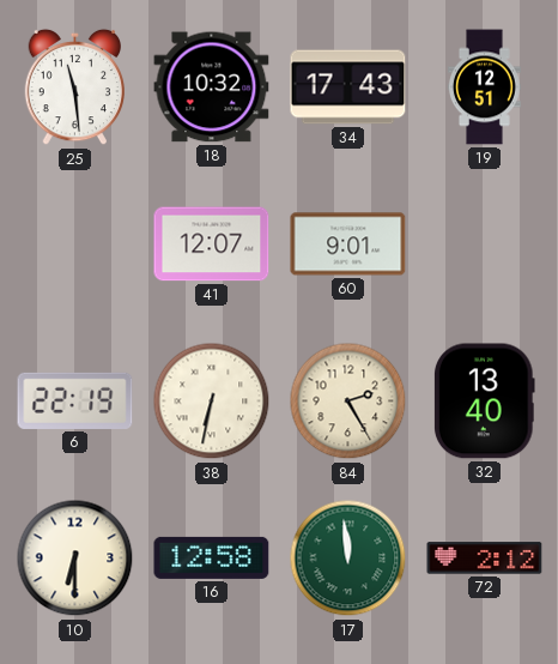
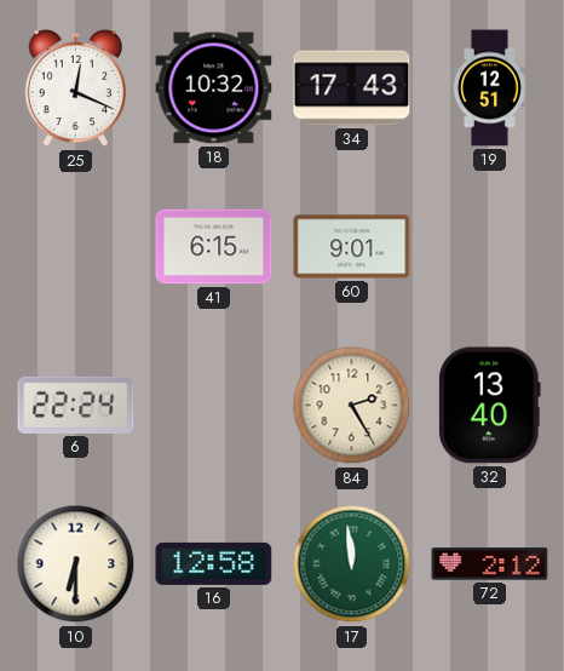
25: 11:29 -> 12:19
41: 12:07 -> 6:15
6: 22:19 -> 22:24
38: 6:32 -> none
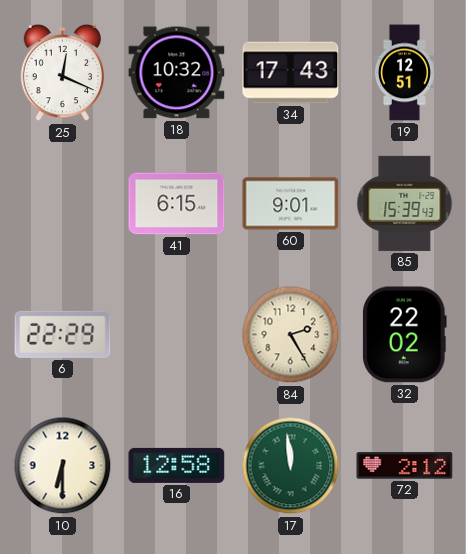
85: none -> 15:39
6: 22:24 -> 22:29
32: 13:40 -> 22:02
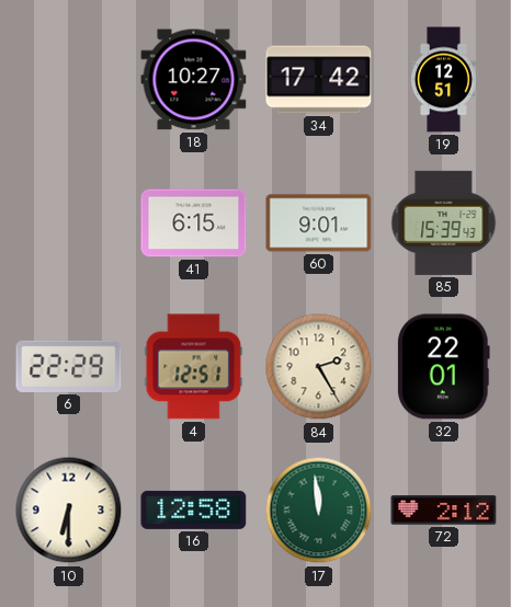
25: 12:19 -> none
18: 10:32 -> 10:27
34: 17:43 -> 17:42
4: none -> 12:51
32: 22:02 -> 22:01
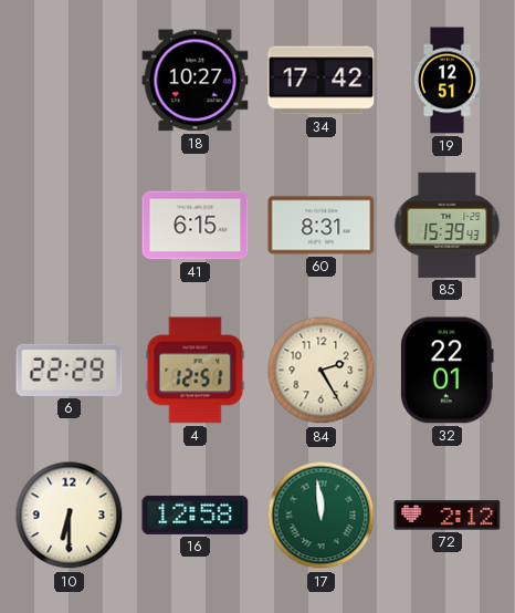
60: 9:01 -> 8:31
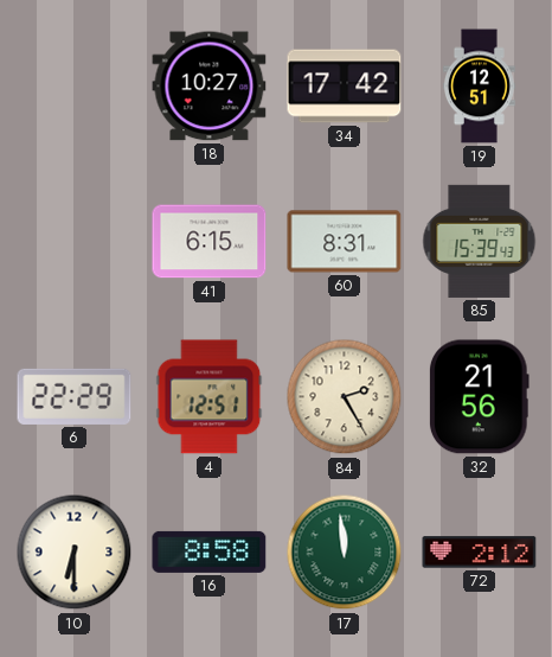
32: 22:01 -> 21:56
16: 12:58 -> 8:58
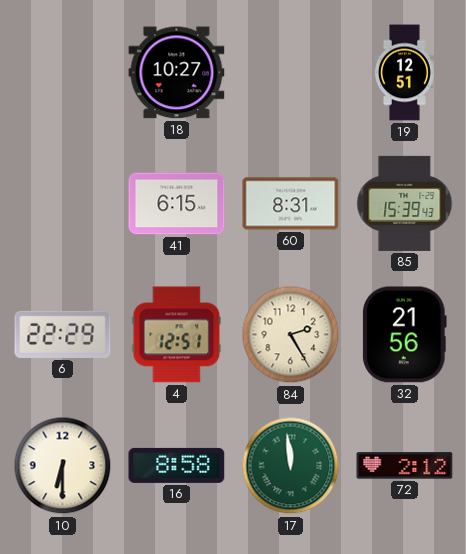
34: 17:42 -> none
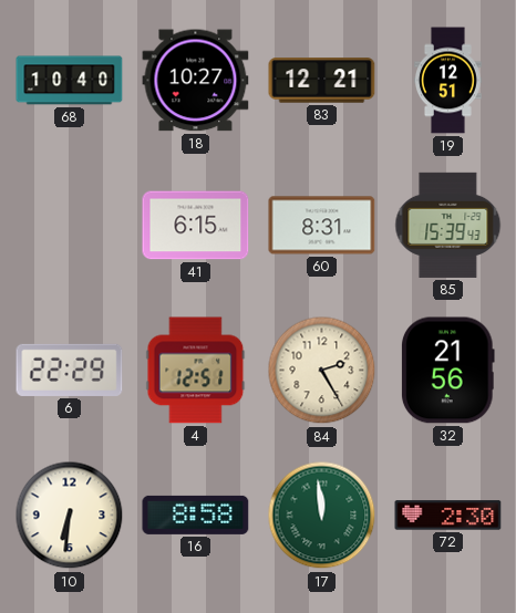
68: none -> 10:40
83: none -> 12:21
10: 6:30 -> 6:31
72: 2:12 -> 2:30
